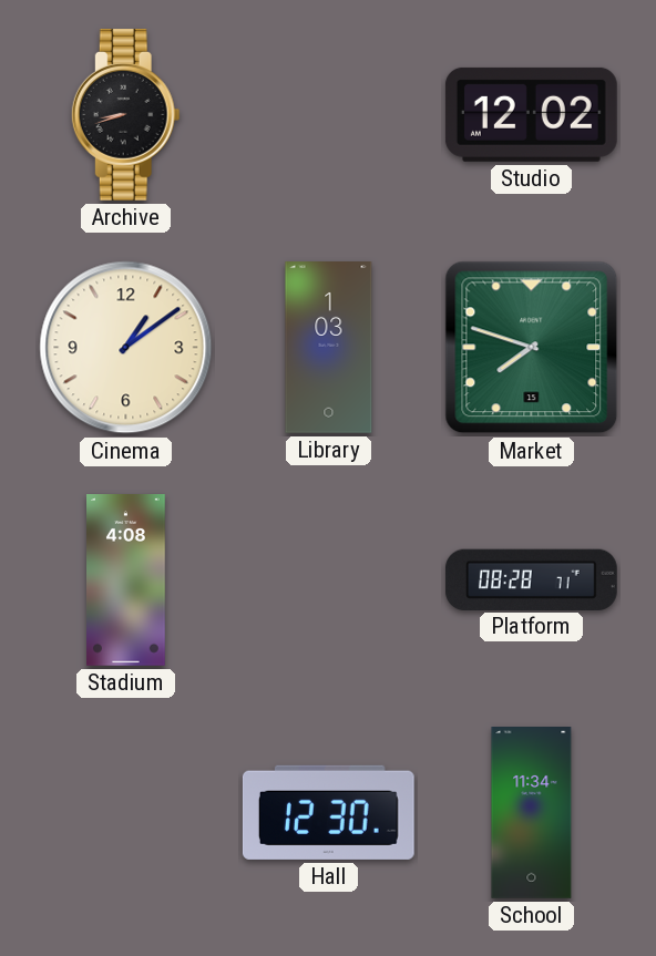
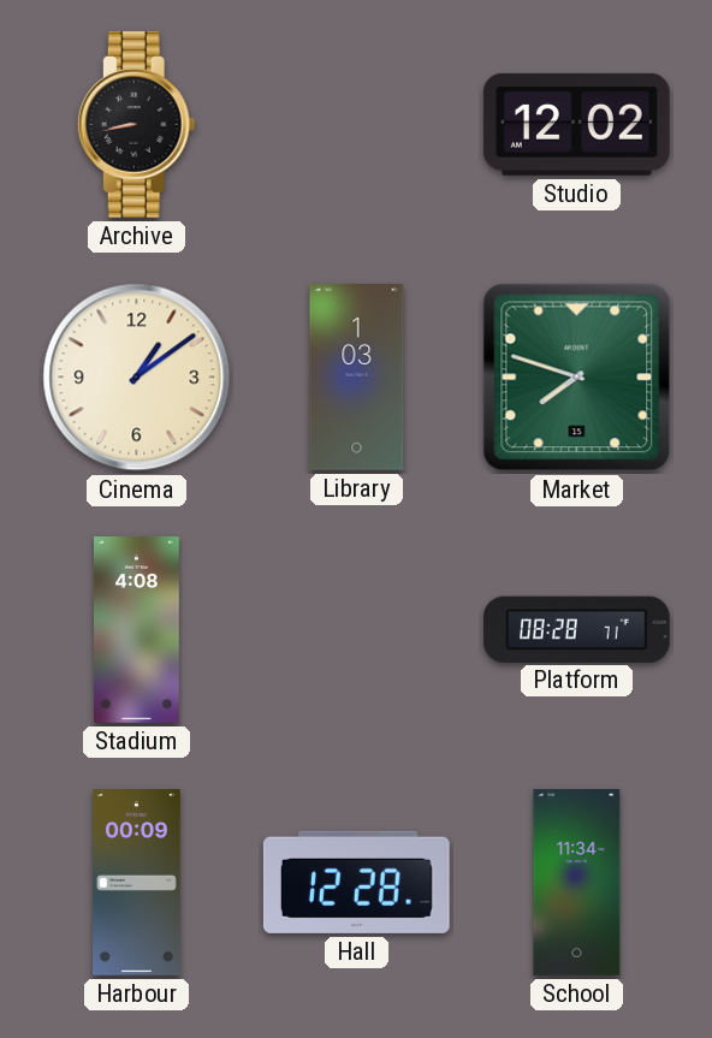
Archive: 8:42 -> 8:43
Harbour: none -> 00:09
Hall: 12:30 -> 12:28
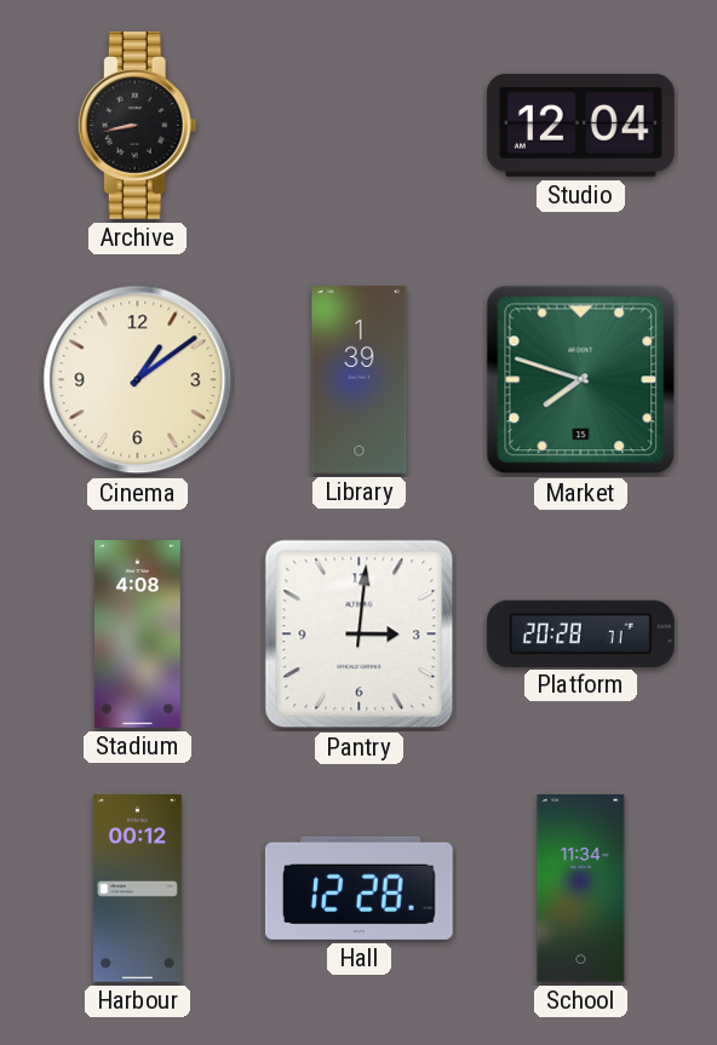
Studio: 12:02 -> 12:04
Library: 1:03 -> 1:39
Pantry: none -> 3:01
Platform: 08:28 -> 20:28
Harbour: 00:09 -> 00:12
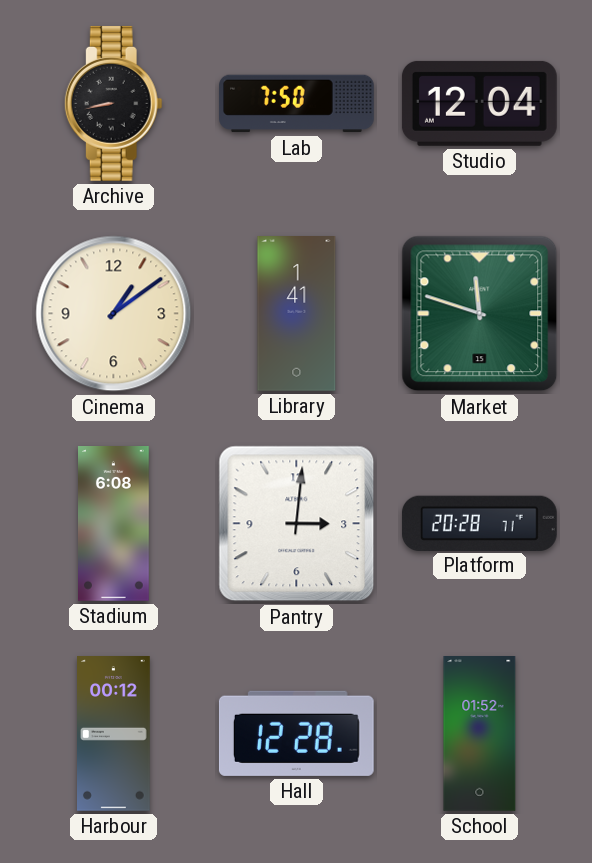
Lab: none -> 7:50
Library: 1:39 -> 1:41
Market: 7:48 -> 11:48
Stadium: 4:08 -> 6:08
School: 11:34 -> 01:52
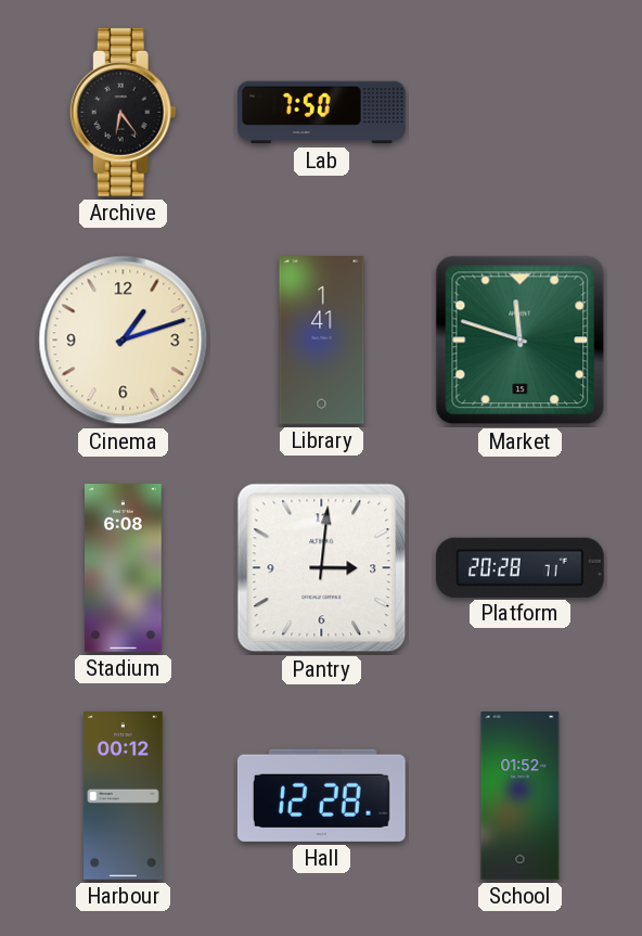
Archive: 8:43 -> 6:24
Studio: 12:04 -> none
Cinema: 1:09 -> 1:12
